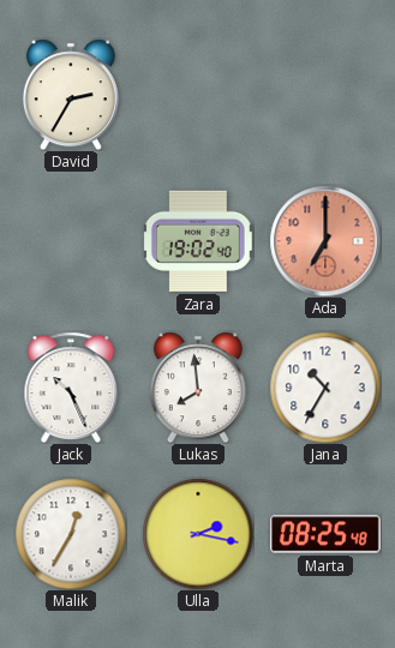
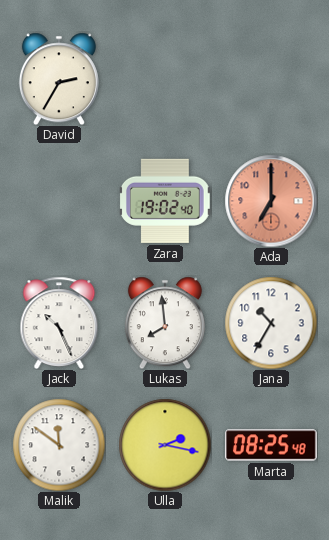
Malik: 12:35 -> 11:51
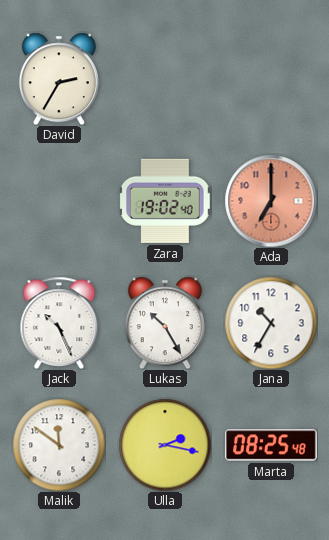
Lukas: 7:59 -> 10:25
